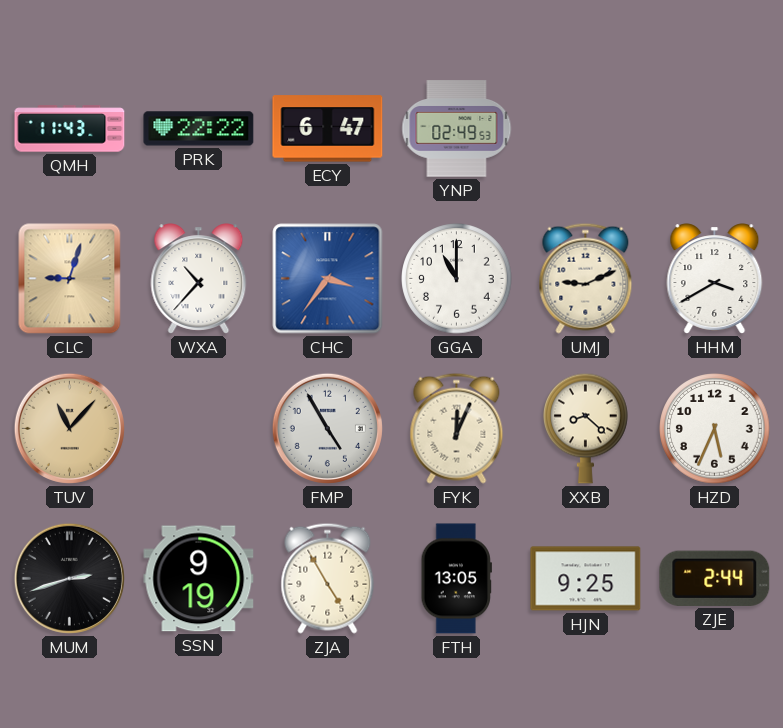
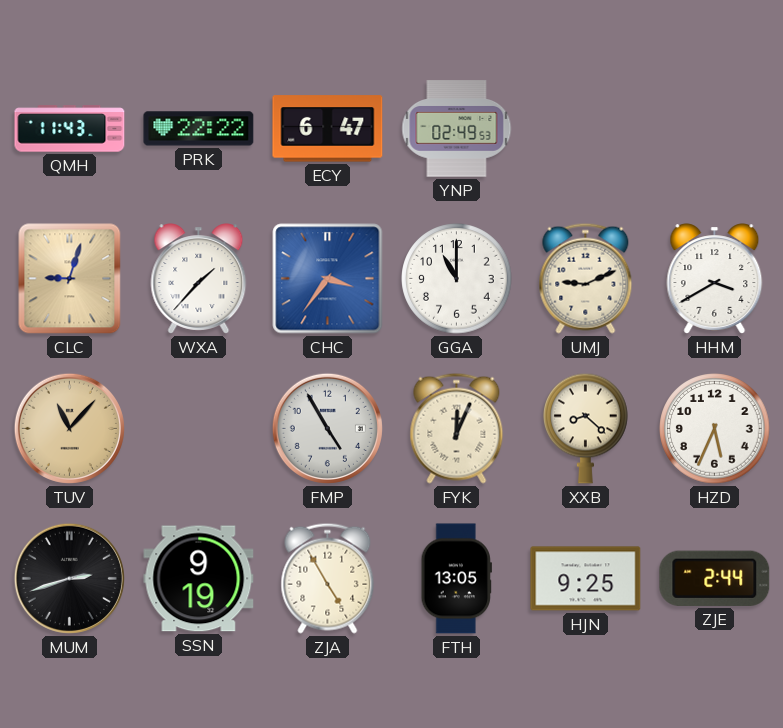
WXA: 10:37 -> 1:37
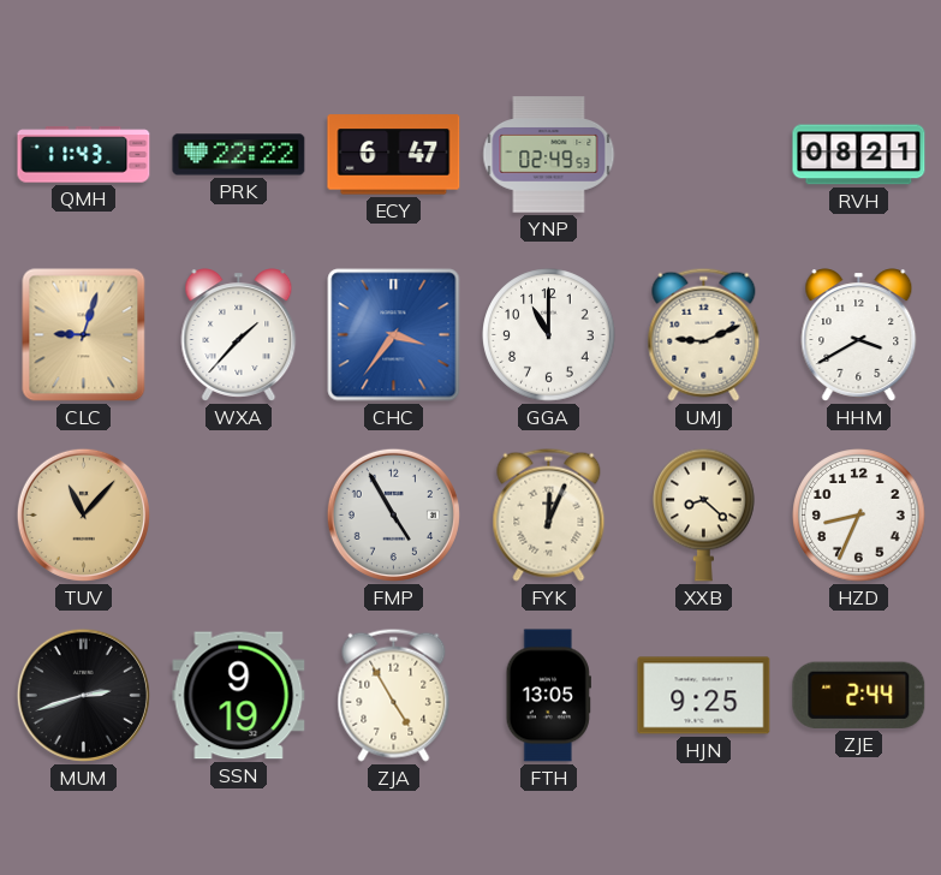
RVH: none -> 08:21
HZD: 5:34 -> 8:34
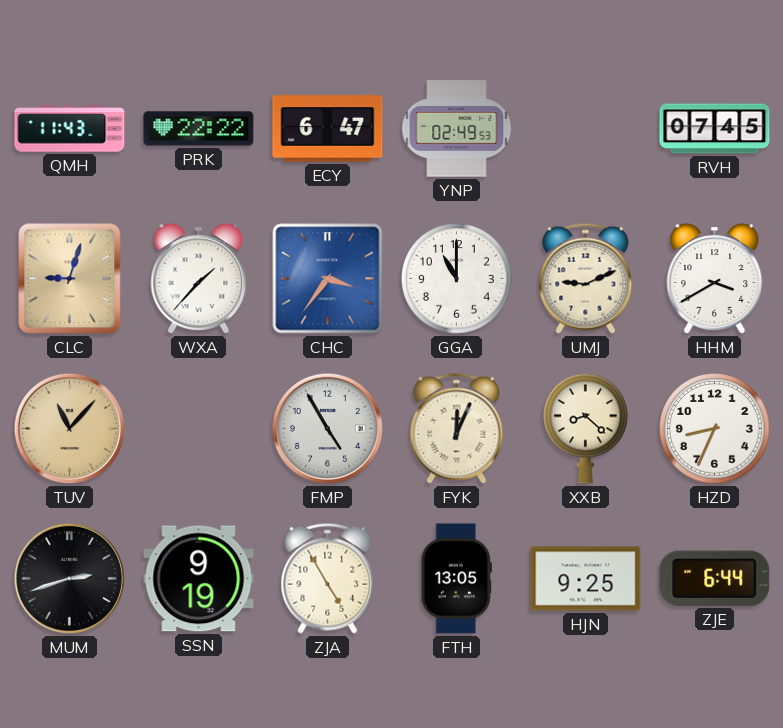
RVH: 08:21 -> 07:45
ZJE: 2:44 -> 6:44
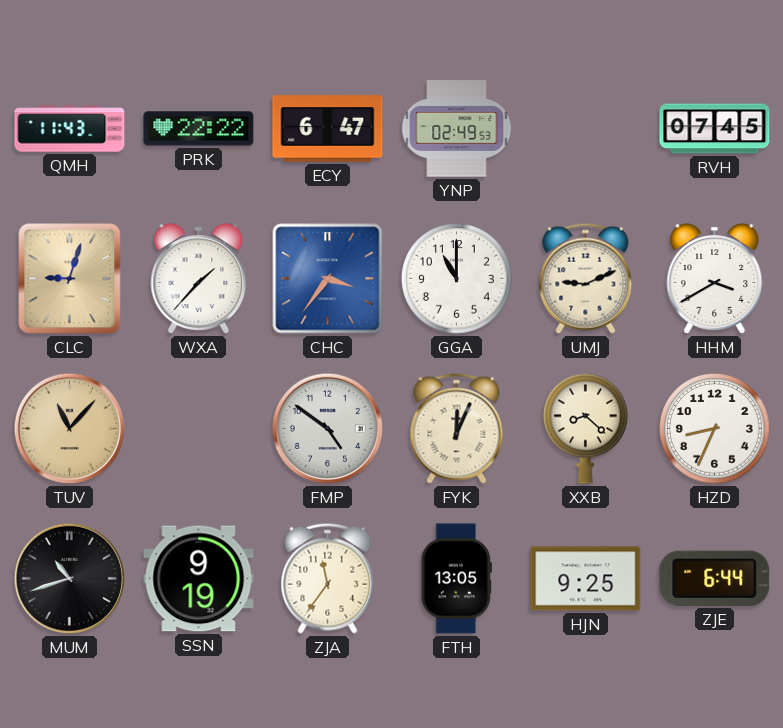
FMP: 4:55 -> 4:51
MUM: 2:42 -> 10:42
ZJA: 4:55 -> 11:36
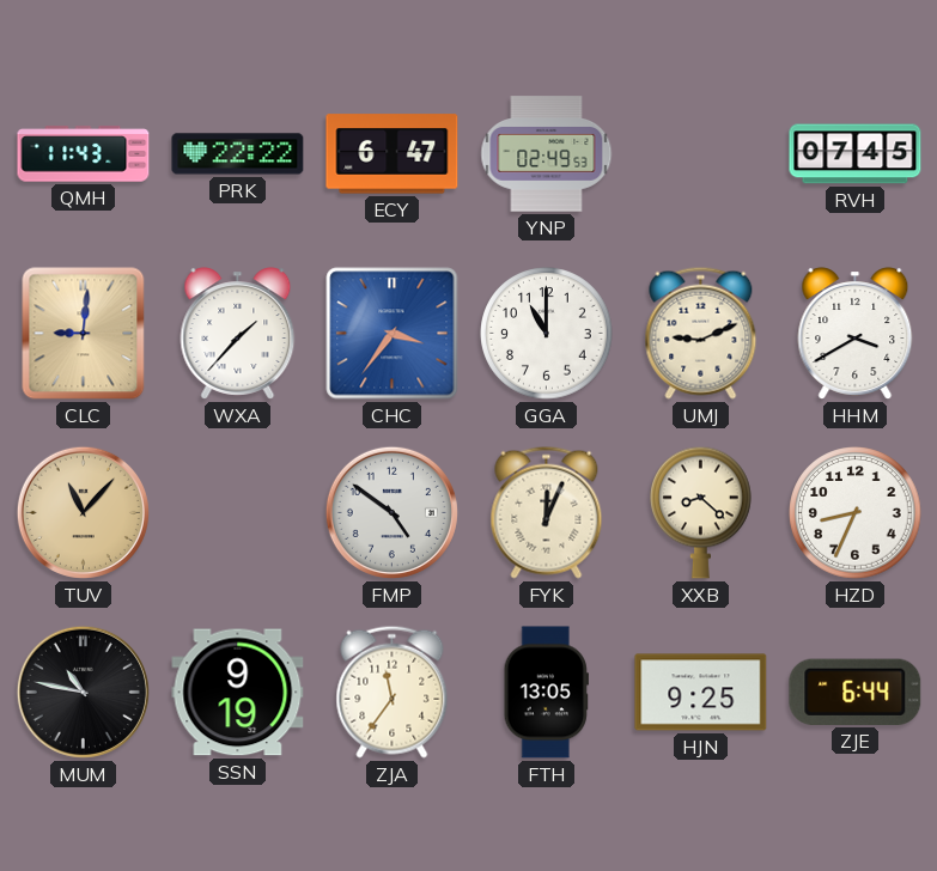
CLC: 9:03 -> 9:01
MUM: 10:42 -> 10:47
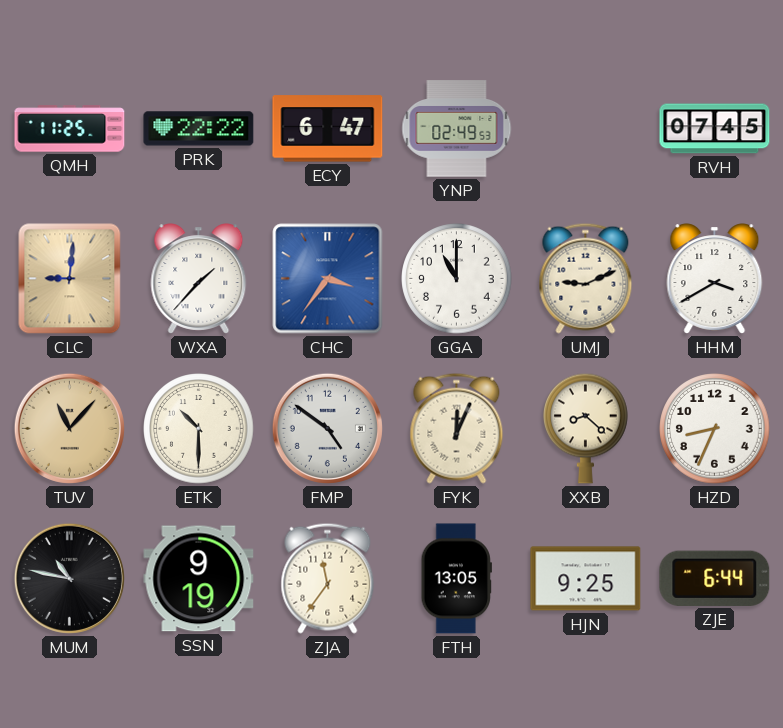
QMH: 11:43 -> 11:25
ETK: none -> 10:30
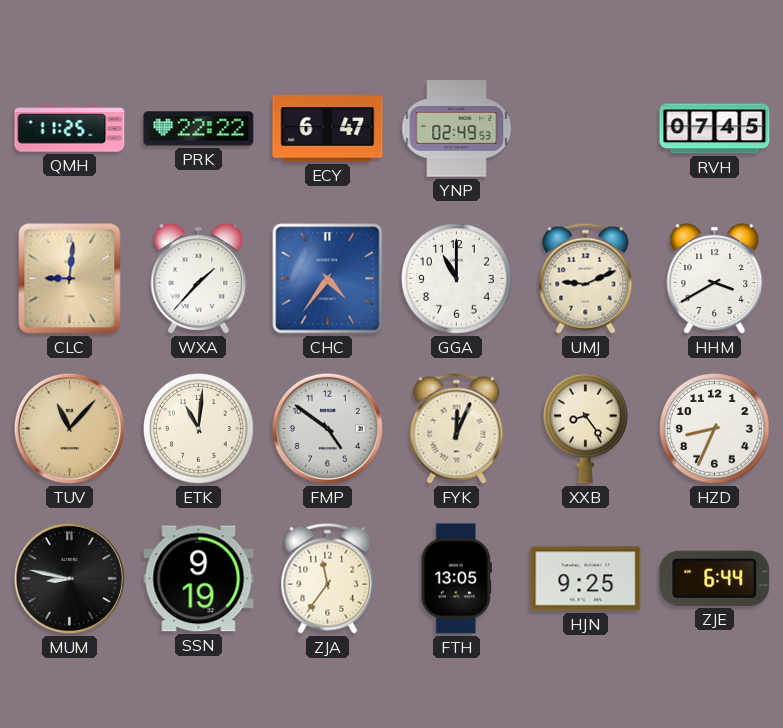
CHC: 3:36 -> 4:36
ETK: 10:30 -> 11:01
XXB: 8:22 -> 8:24
MUM: 10:47 -> 8:47
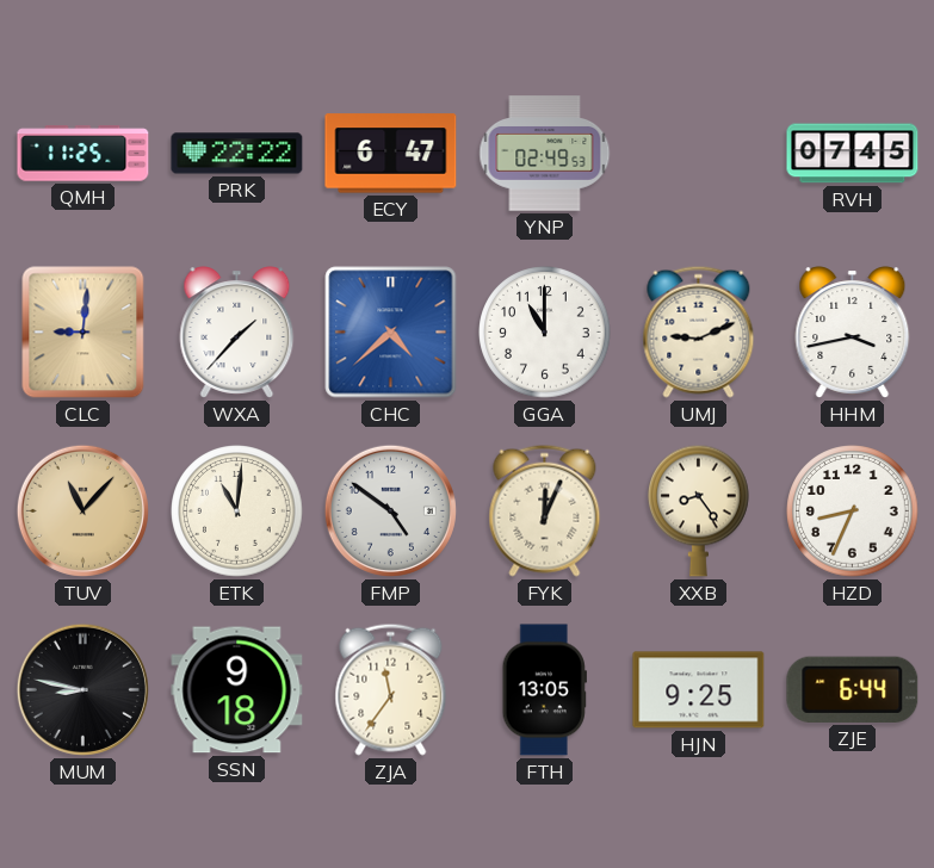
CHC: 4:36 -> 4:38
HHM: 3:40 -> 3:43
SSN: 9:19 -> 9:18
